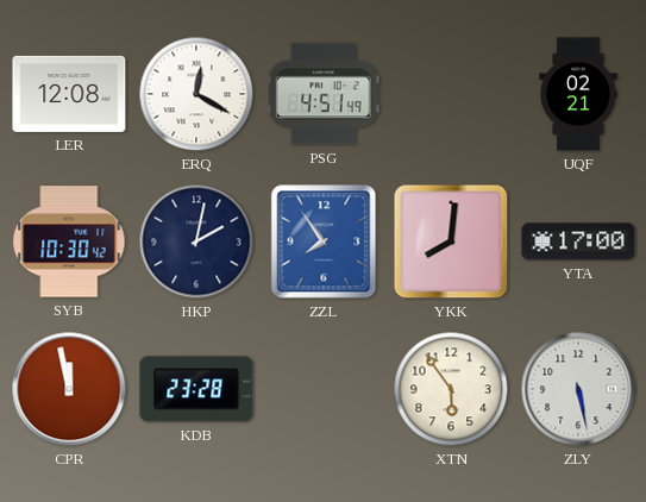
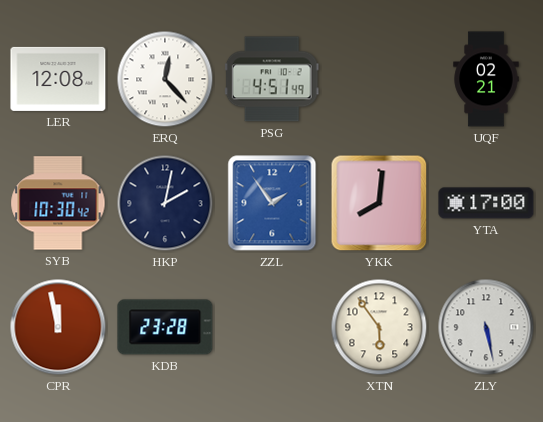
ERQ: 12:20 -> 12:23
ZZL: 7:54 -> 1:54
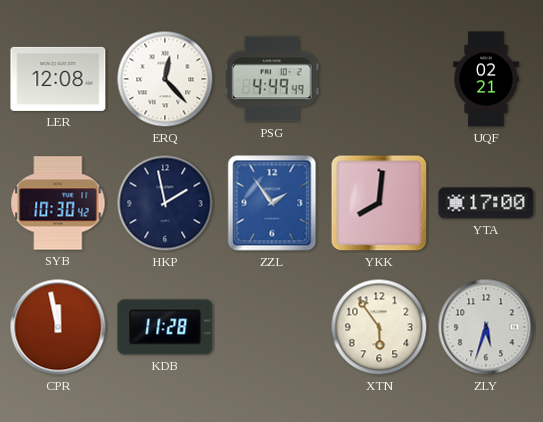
PSG: 4:51 -> 4:49
HKP: 2:02 -> 1:58
KDB: 23:28 -> 11:28
ZLY: 5:28 -> 5:33
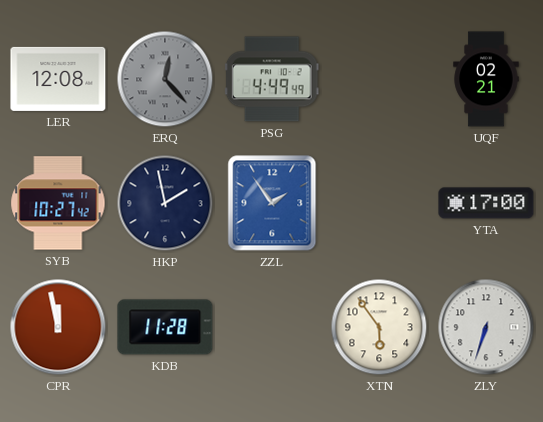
ERQ dial: white -> grey
SYB: 10:30 -> 10:27
YKK: 8:01 -> none
ZLY: 5:33 -> 6:33
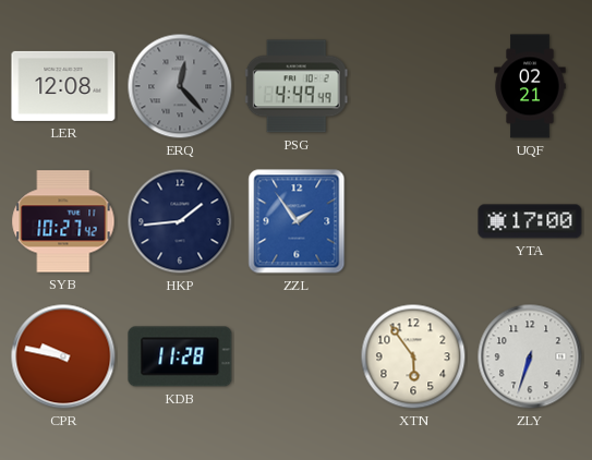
HKP: 1:58 -> 1:44
CPR: 11:58 -> 9:47
